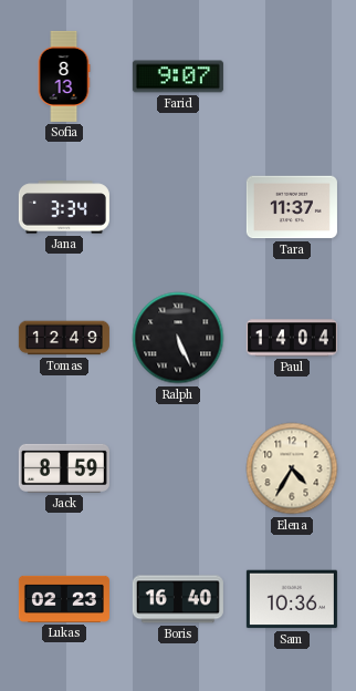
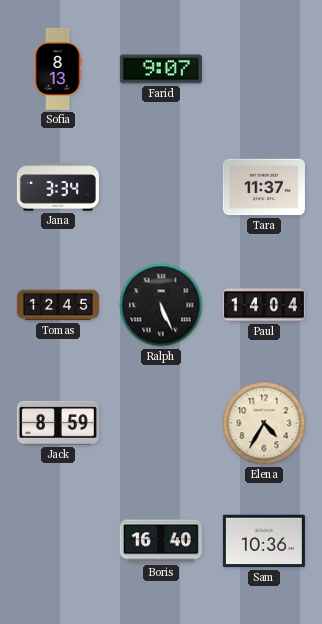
Tomas: 12:49 -> 12:45
Lukas: 02:23 -> none
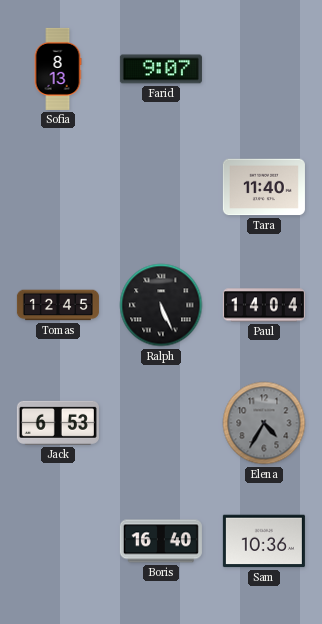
Jana: 3:34 -> none
Tara: 11:37 -> 11:40
Jack: 8:59 -> 6:53
Elena dial: cream -> grey
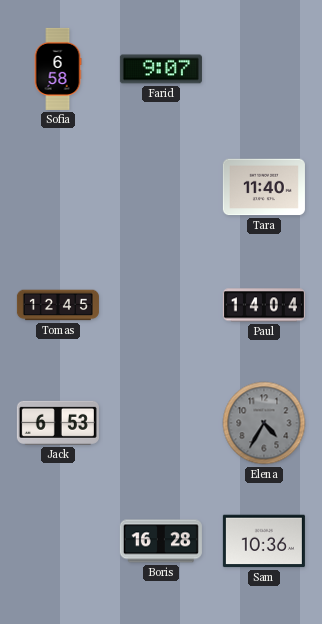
Sofia: 8:13 -> 6:58
Ralph: 5:26 -> none
Boris: 16:40 -> 16:28
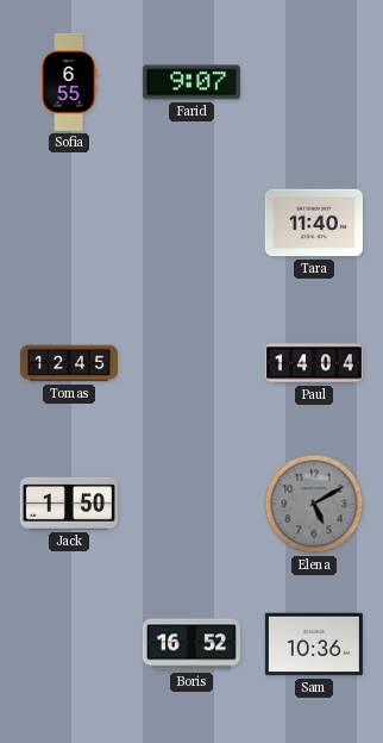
Sofia: 6:58 -> 6:55
Jack: 6:53 -> 1:50
Elena: 4:35 -> 5:10
Boris: 16:28 -> 16:52
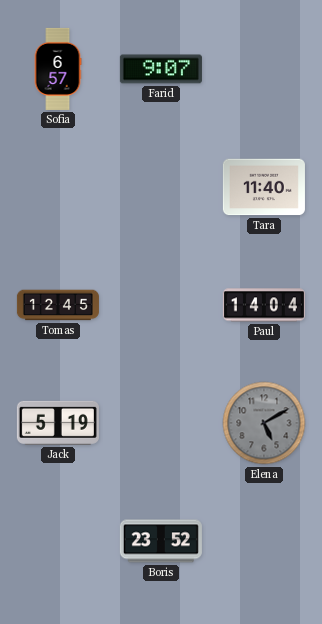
Sofia: 6:55 -> 6:57
Jack: 1:50 -> 5:19
Boris: 16:52 -> 23:52
Sam: 10:36 -> none
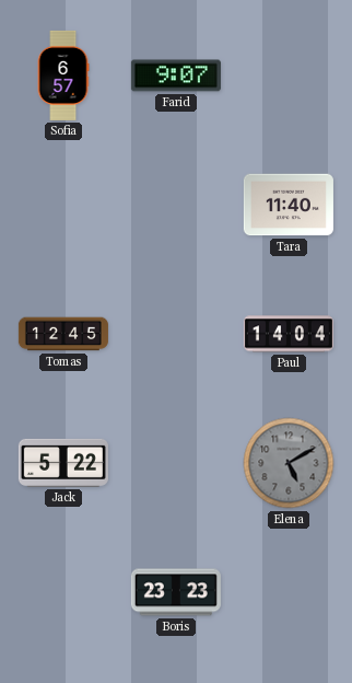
Jack: 5:19 -> 5:22
Boris: 23:52 -> 23:23
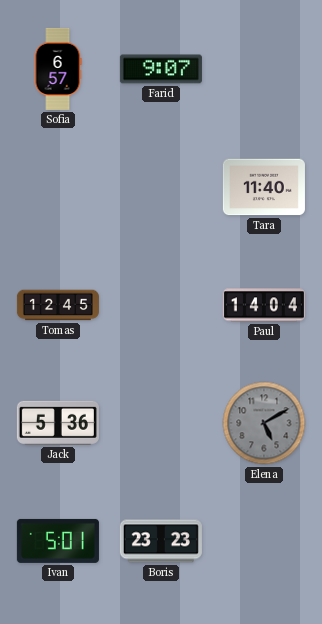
Jack: 5:22 -> 5:36
Ivan: none -> 5:01
